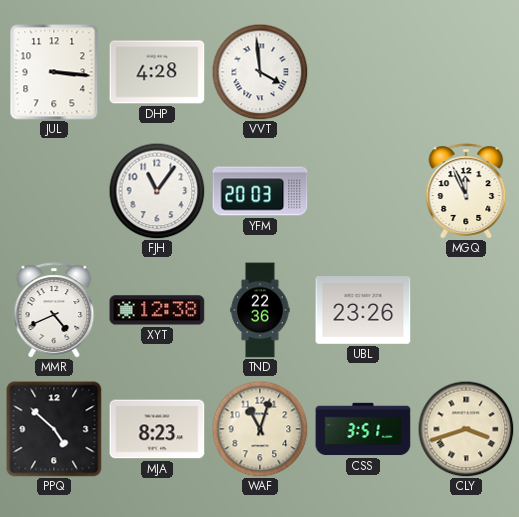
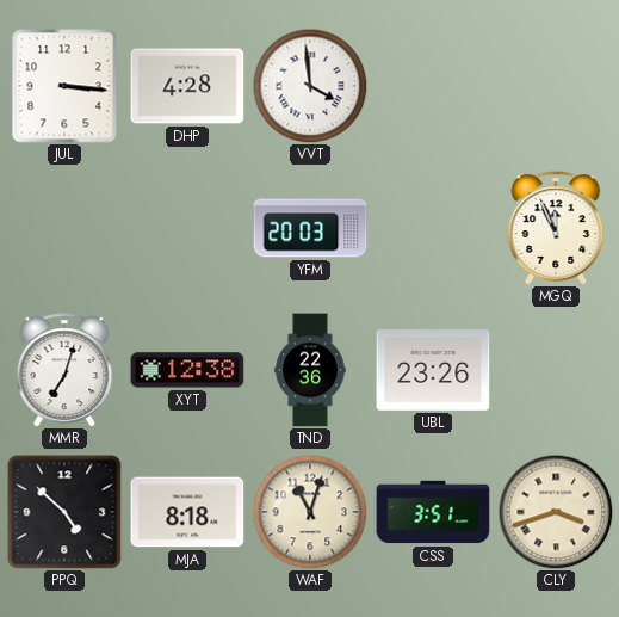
FJH: 11:06 -> none
MMR: 4:41 -> 7:03
MJA: 8:23 -> 8:18
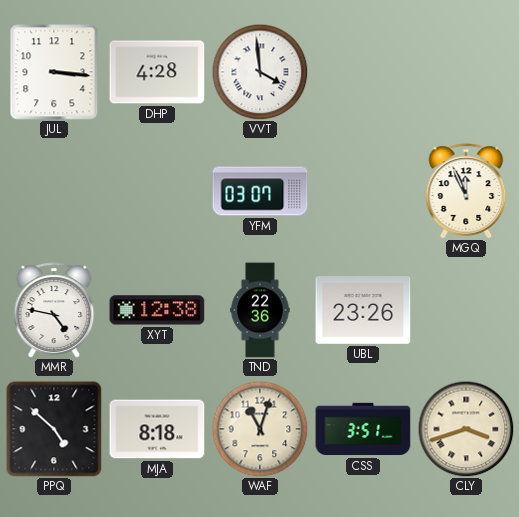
YFM: 20:03 -> 03:07
MMR: 7:03 -> 4:47
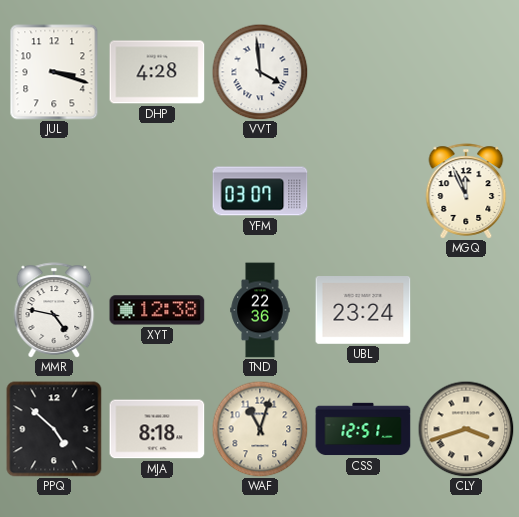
JUL: 3:16 -> 3:18
UBL: 23:26 -> 23:24
CSS: 3:51 -> 12:51
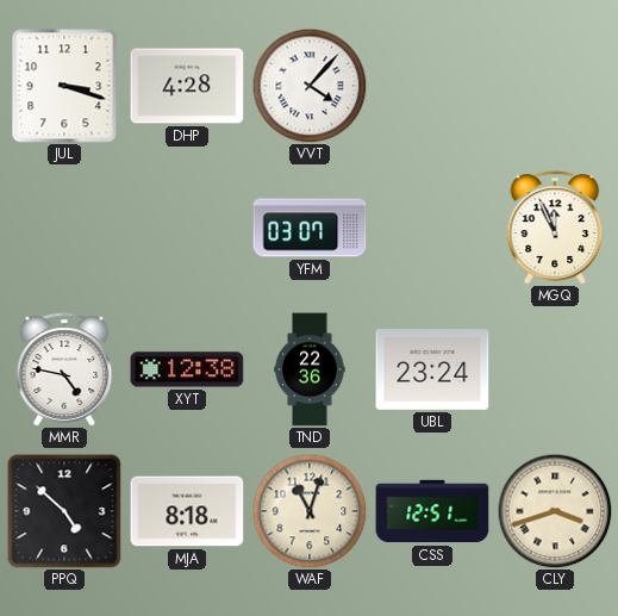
VVT: 3:59 -> 4:07
